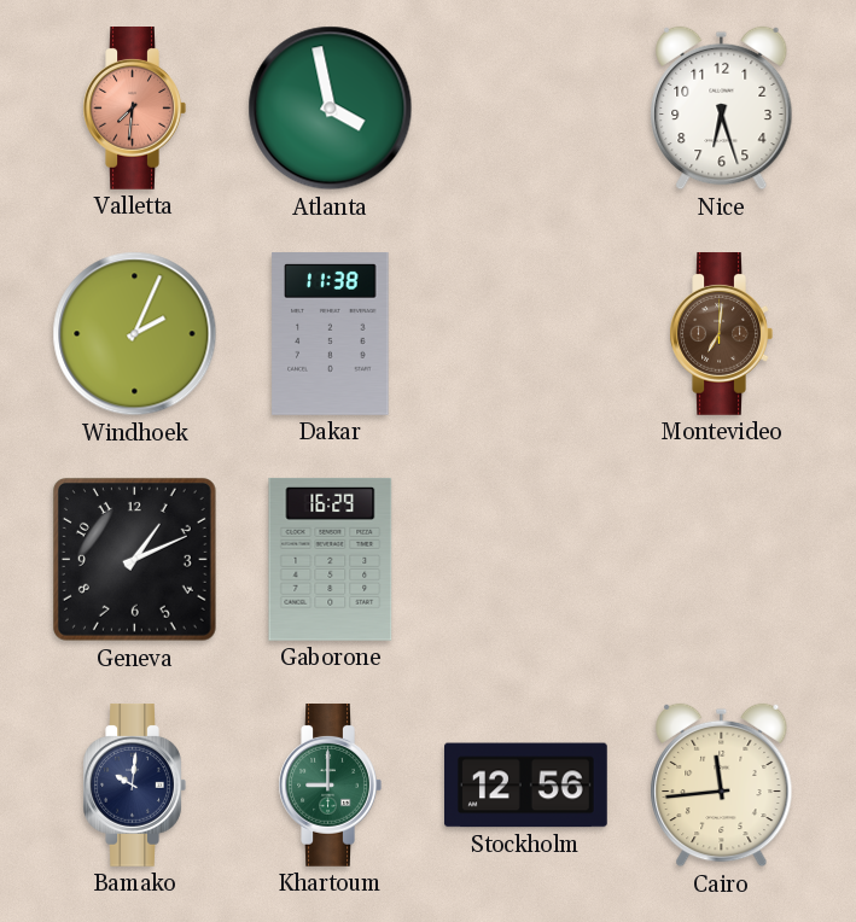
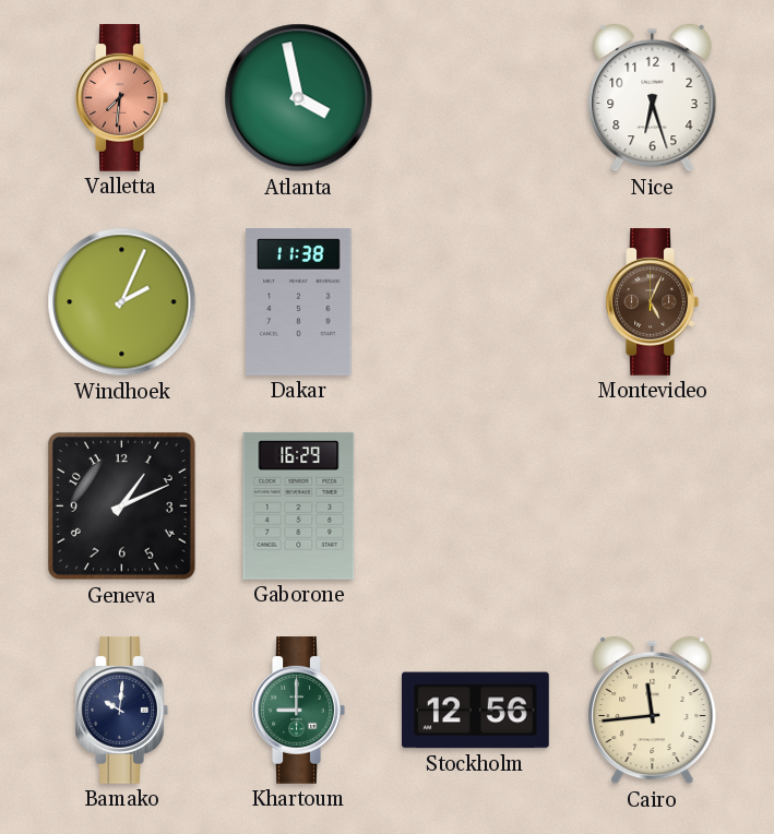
Montevideo: 7:01 -> 5:04
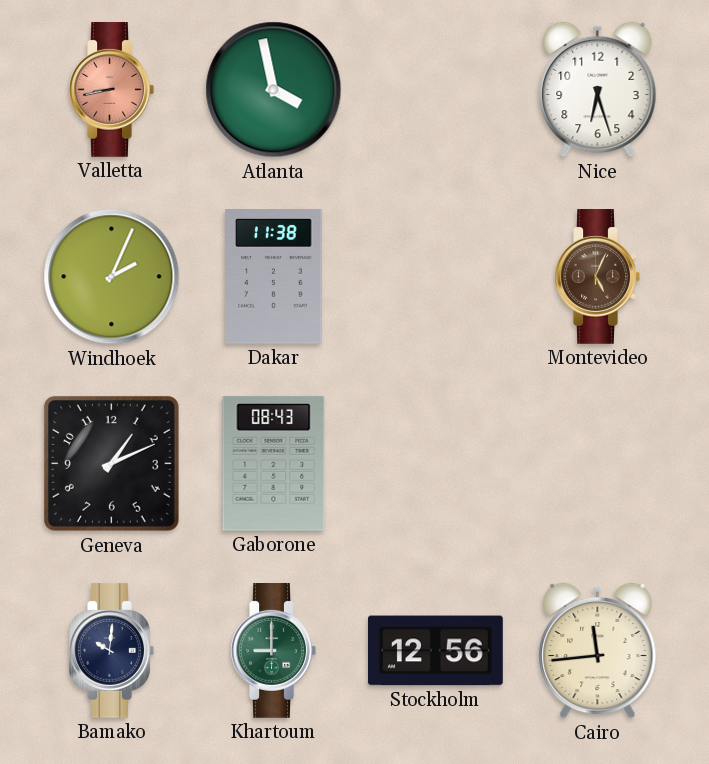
Valletta: 7:31 -> 8:43
Gaborone: 16:29 -> 08:43
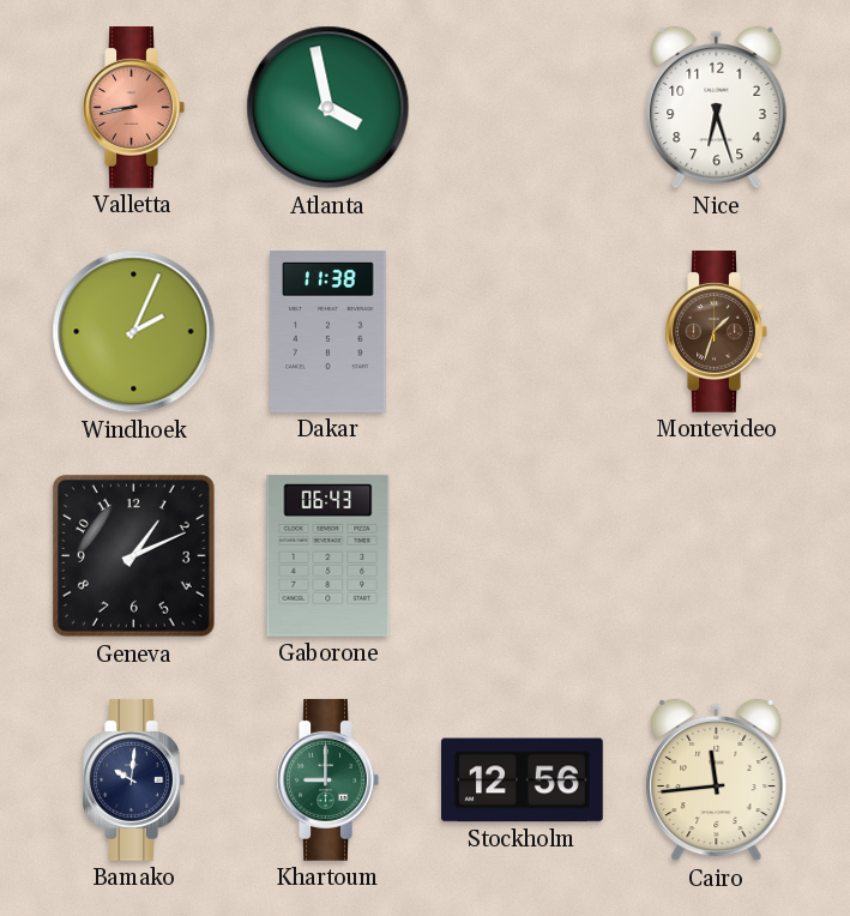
Montevideo: 5:04 -> 1:33
Gaborone: 08:43 -> 06:43
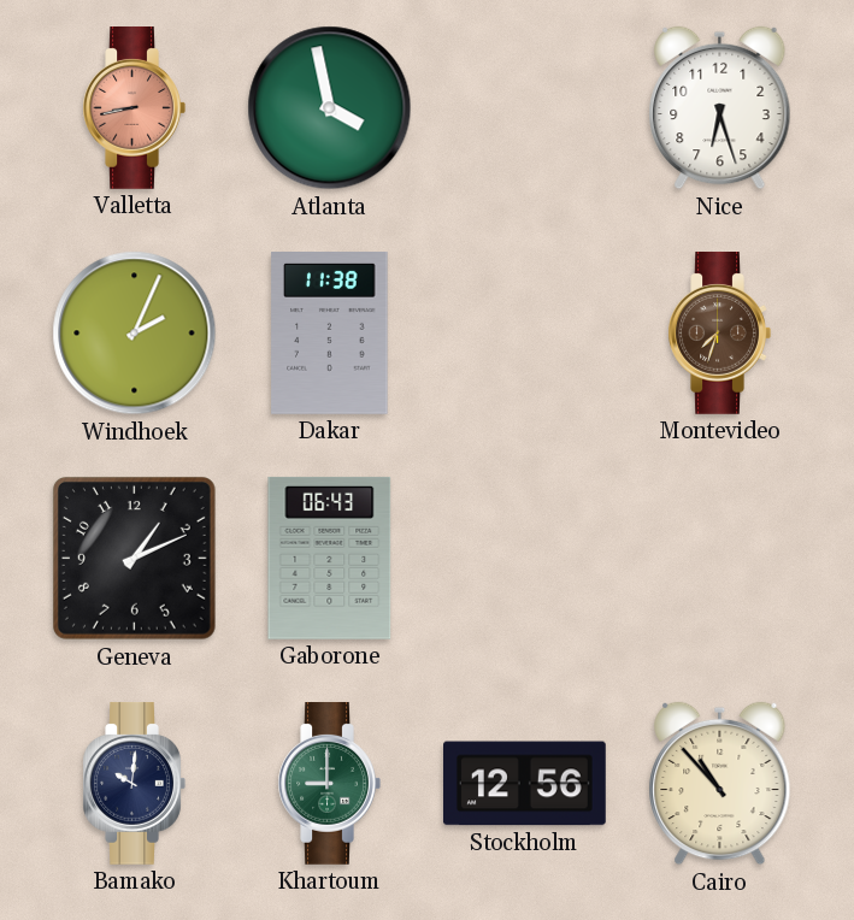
Montevideo: 1:33 -> 7:33
Cairo: 11:44 -> 10:53
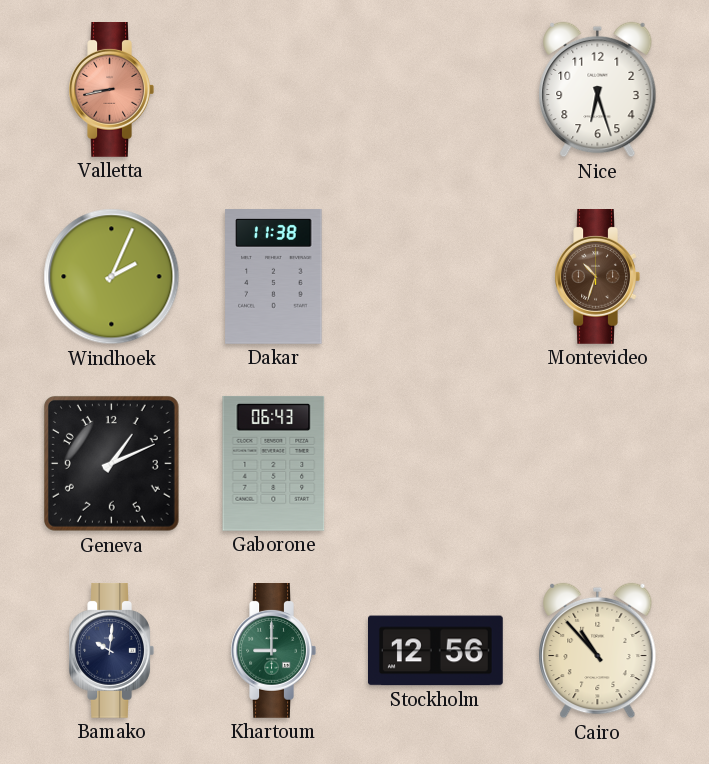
Atlanta: 3:58 -> none
Montevideo: 7:33 -> 10:33
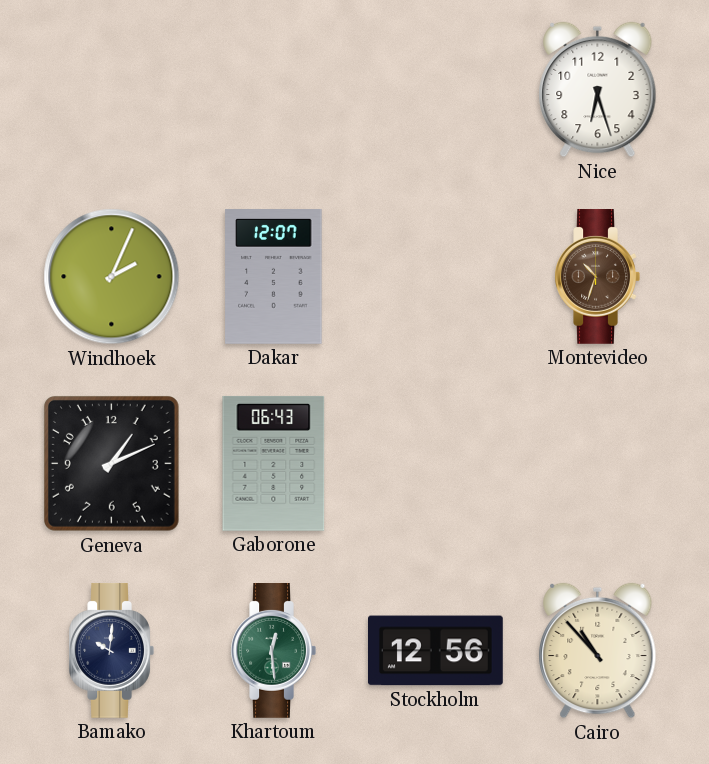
Valletta: 8:43 -> none
Dakar: 11:38 -> 12:07
Khartoum: 9:00 -> 12:29
